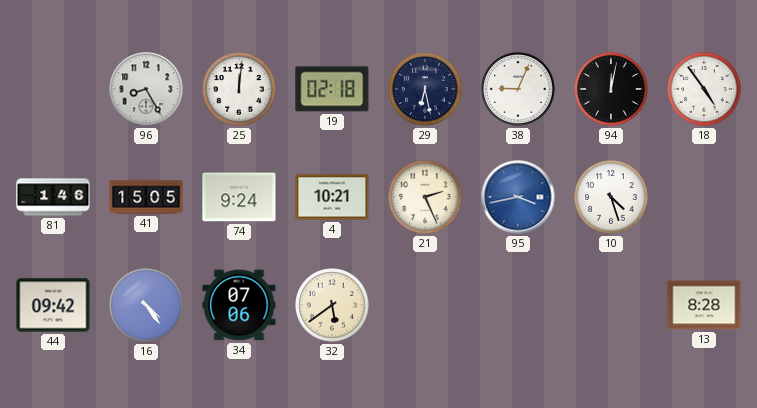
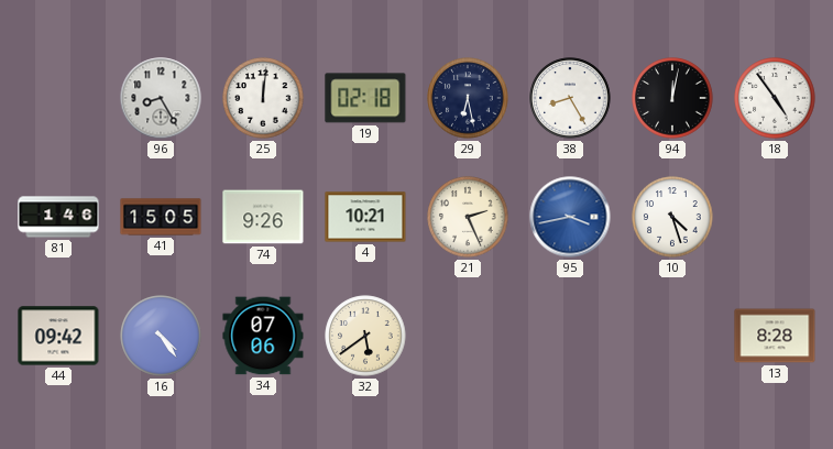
38: 9:04 -> 8:25
74: 9:24 -> 9:26
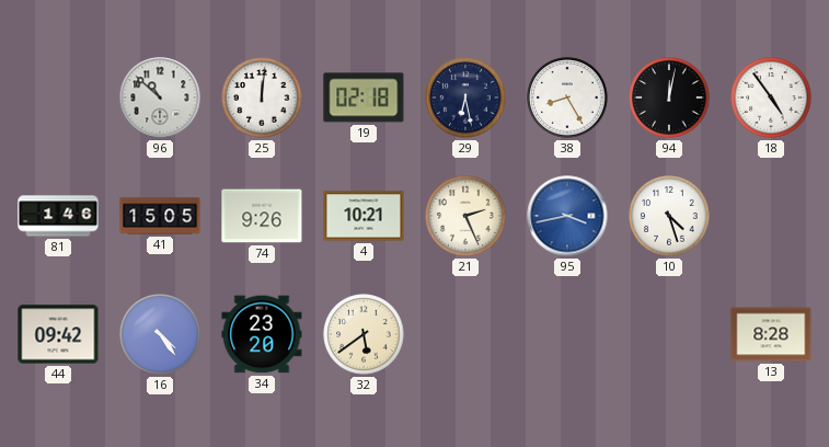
96: 8:25 -> 10:52
34: 07:06 -> 23:20
